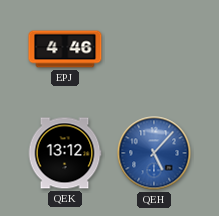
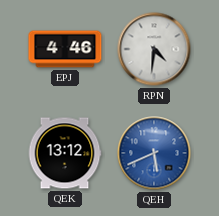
RPN: none -> 4:31
QEH: 5:07 -> 5:41
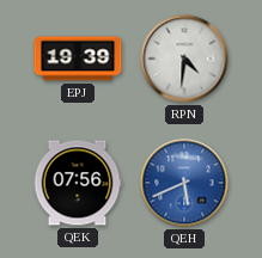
EPJ: 4:46 -> 19:39
QEK: 13:12 -> 07:56
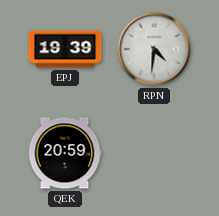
QEK: 07:56 -> 20:59
QEH: 5:41 -> none
